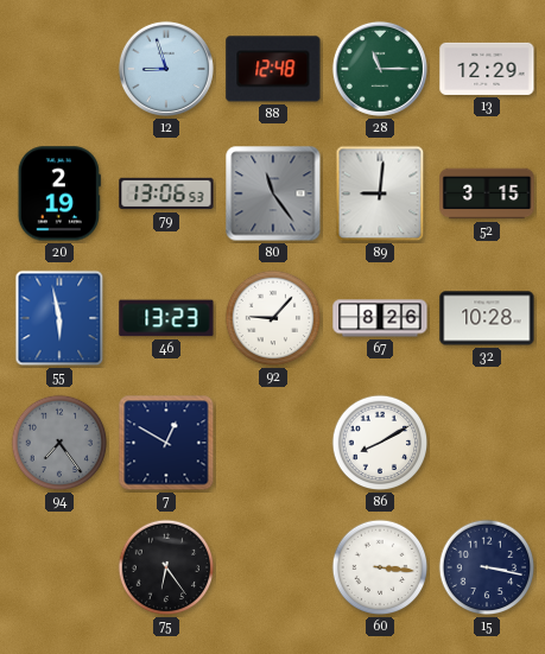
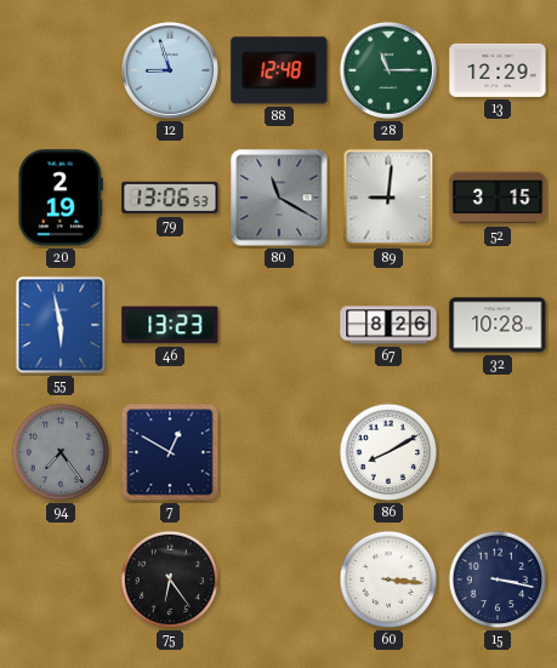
80: 11:24 -> 11:20
92: 9:07 -> none
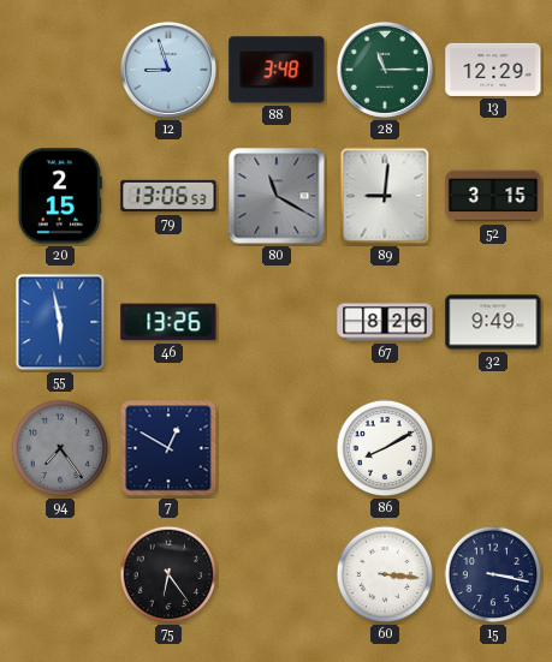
88: 12:48 -> 3:48
20: 2:19 -> 2:15
46: 13:23 -> 13:26
32: 10:28 -> 9:49
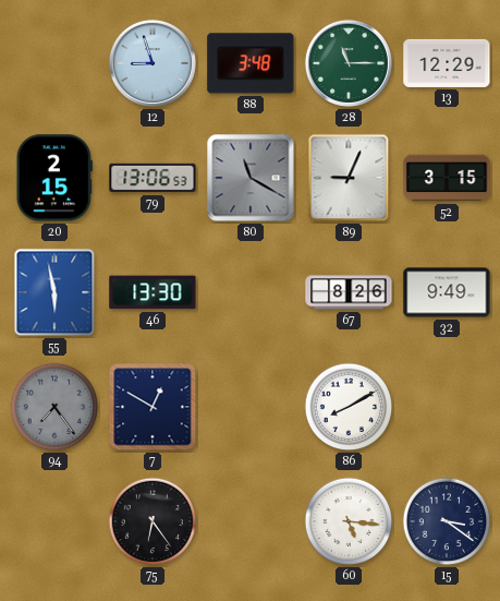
89: 9:01 -> 9:04
46: 13:26 -> 13:30
60: 3:16 -> 5:16
15: 3:17 -> 3:21
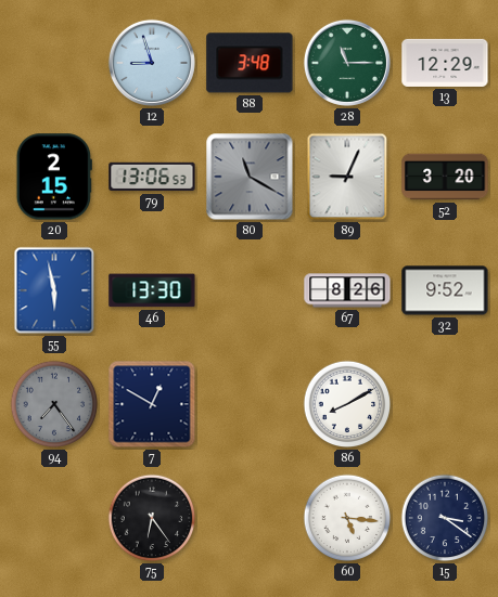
52: 3:15 -> 3:20
32: 9:49 -> 9:52
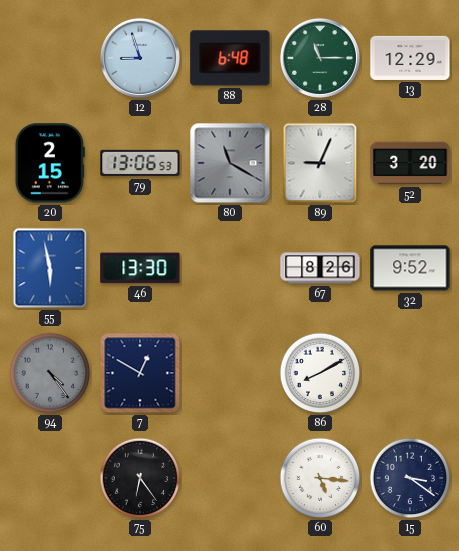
88: 3:48 -> 6:48
94: 7:24 -> 4:24
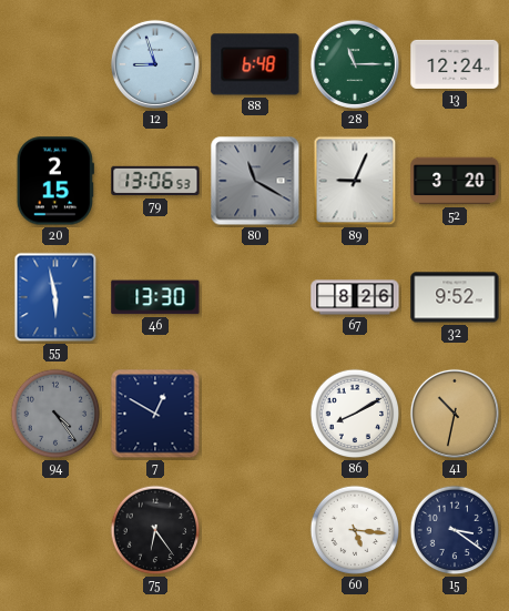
13: 12:29 -> 12:24
41: none -> 10:32
